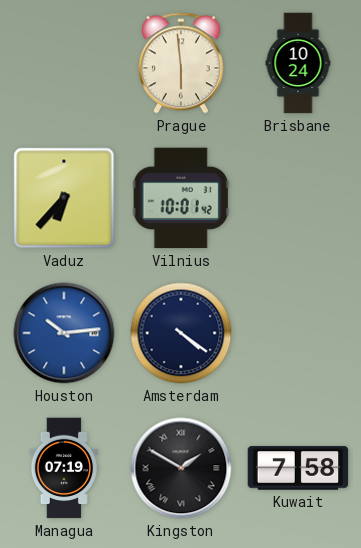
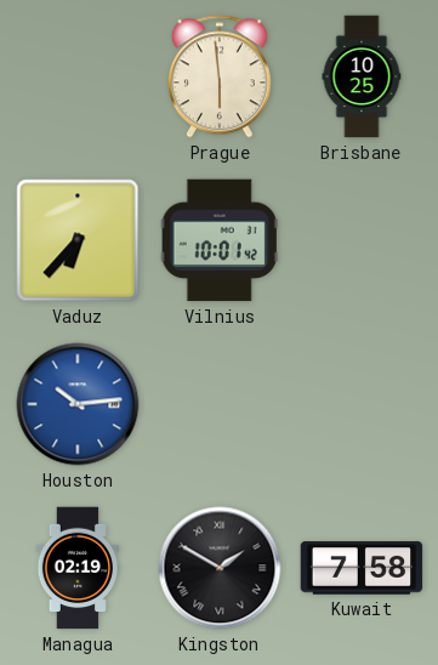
Brisbane: 10:24 -> 10:25
Amsterdam: 4:21 -> none
Managua: 07:19 -> 02:19
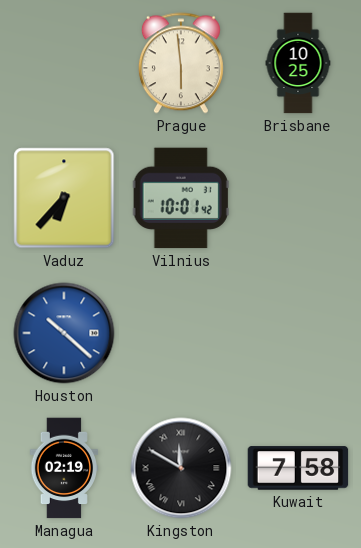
Houston: 10:14 -> 10:22
Kingston: 1:50 -> 11:50
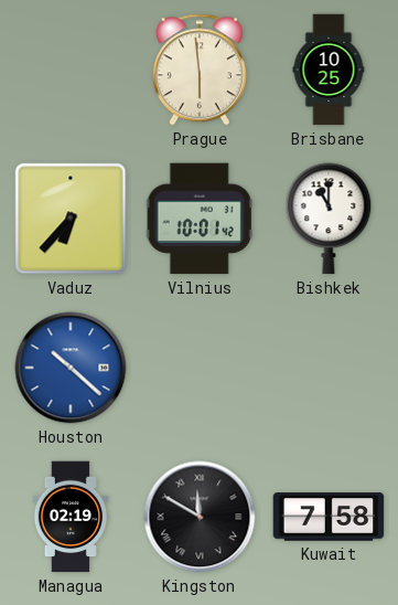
Bishkek: none -> 11:00
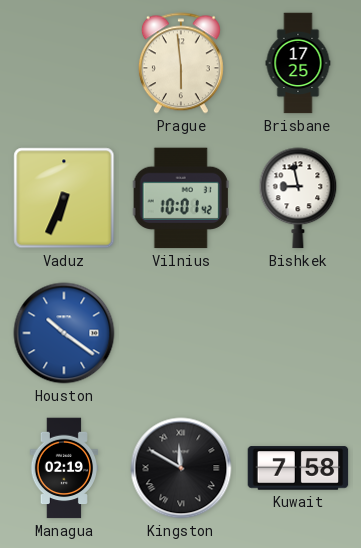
Brisbane: 10:25 -> 17:25
Vaduz: 6:37 -> 6:34
Bishkek: 11:00 -> 8:58
Houston: 10:22 -> 10:21
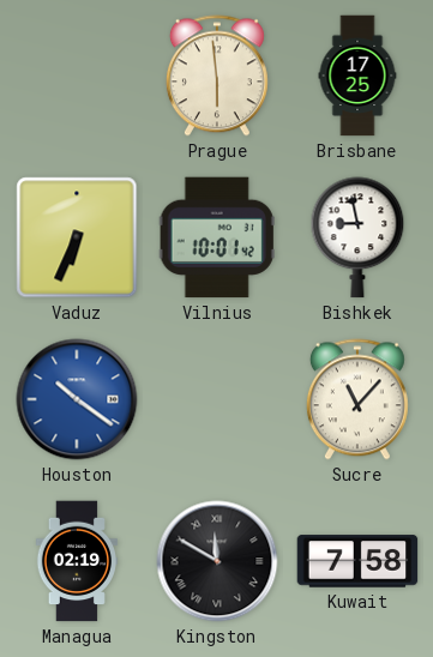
Sucre: none -> 11:07
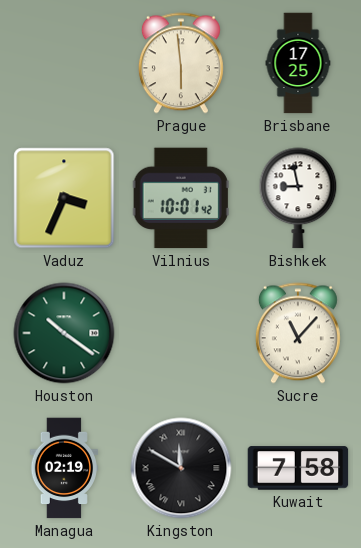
Vaduz: 6:34 -> 3:34
Houston dial: blue -> green
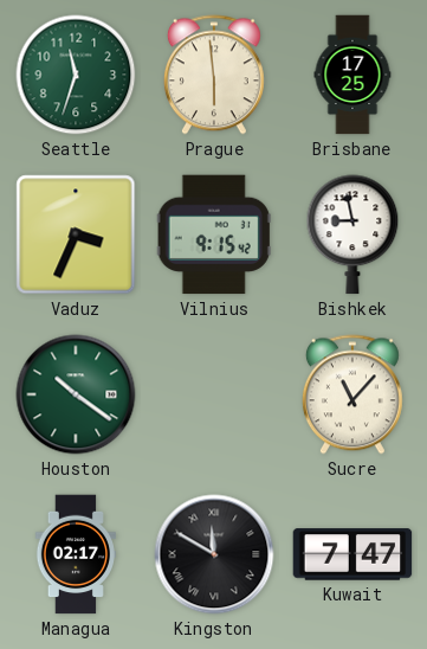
Seattle: none -> 11:33
Vilnius: 10:01 -> 9:15
Managua: 02:19 -> 02:17
Kuwait: 7:58 -> 7:47
